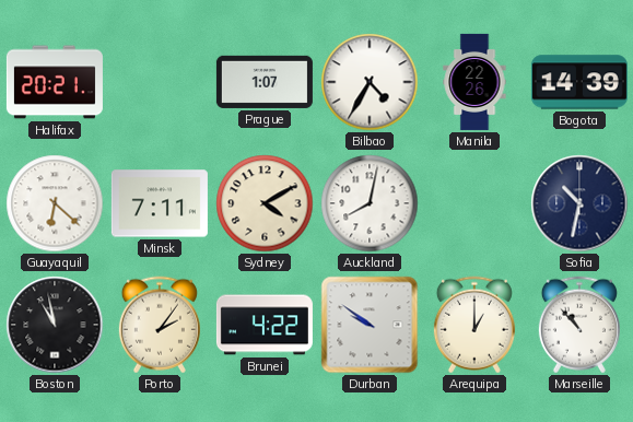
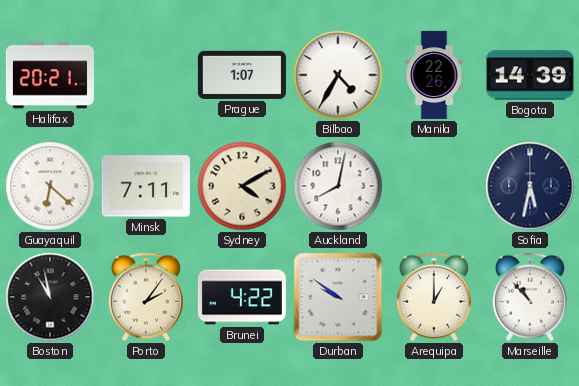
Sofia: 10:32 -> 5:32
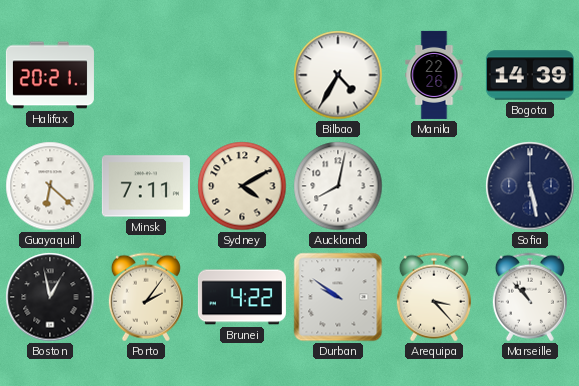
Prague: 1:07 -> none
Sofia: 5:32 -> 5:28
Boston: 10:58 -> 12:58
Arequipa: 1:00 -> 3:23
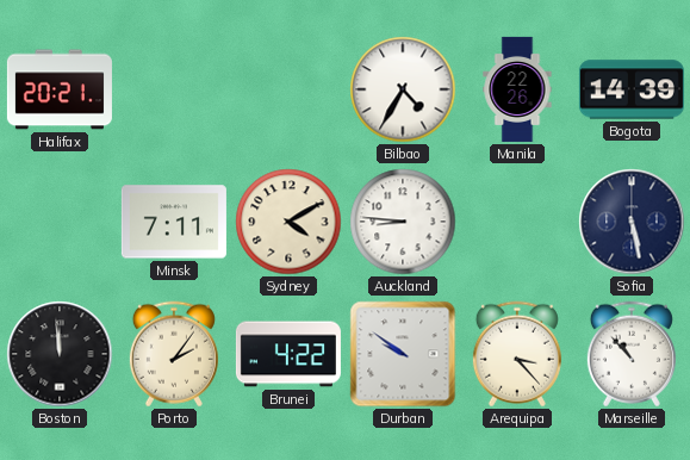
Guayaquil: 6:22 -> none
Auckland: 8:02 -> 8:46
Boston: 12:58 -> 11:59
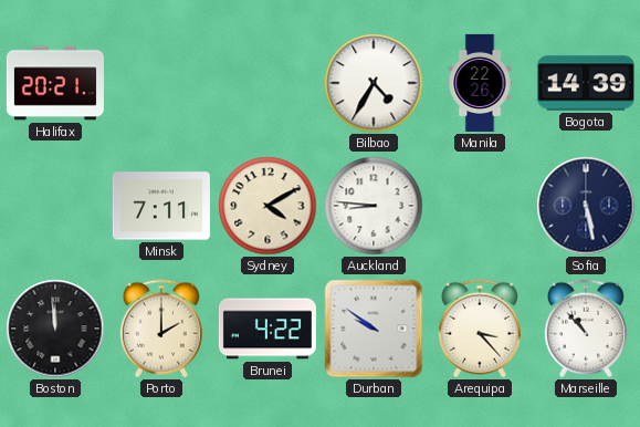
Porto: 2:06 -> 2:00
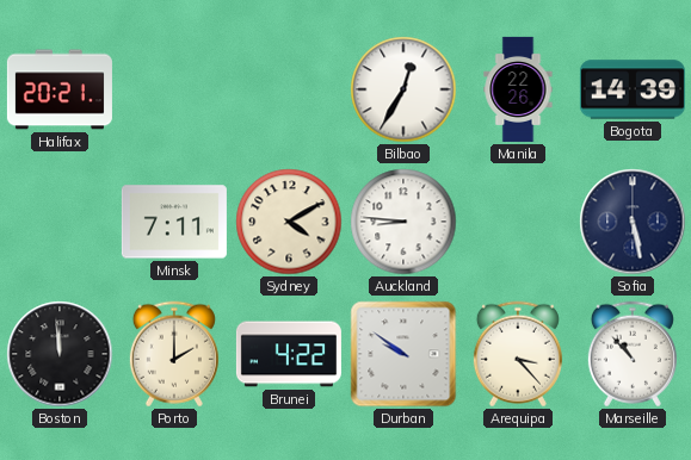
Bilbao: 4:35 -> 12:35
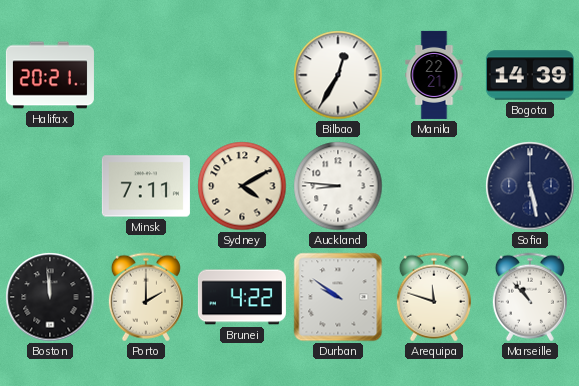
Manila: 22:26 -> 22:21
Arequipa: 3:23 -> 11:48
